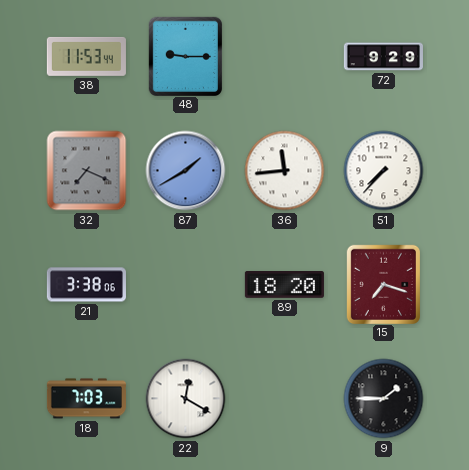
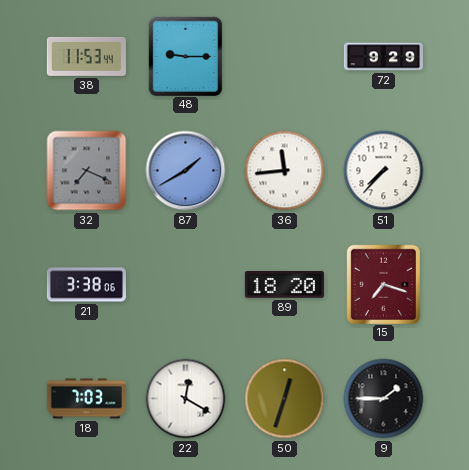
50: none -> 12:33
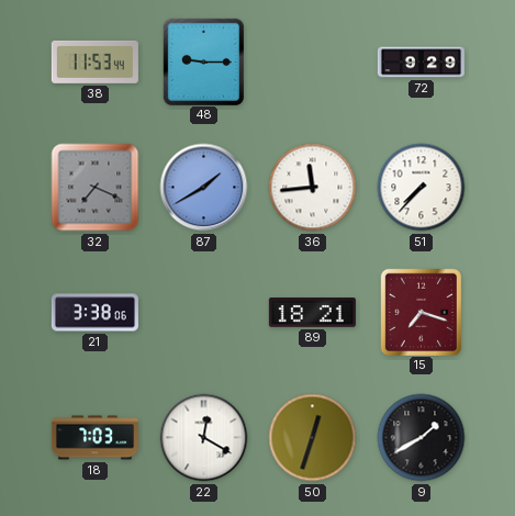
89: 18:20 -> 18:21
9: 1:45 -> 1:40
